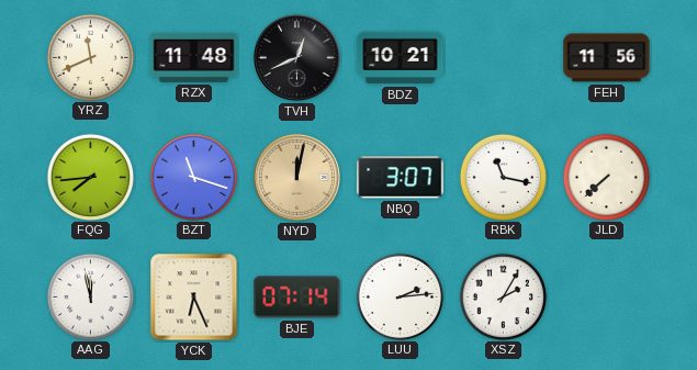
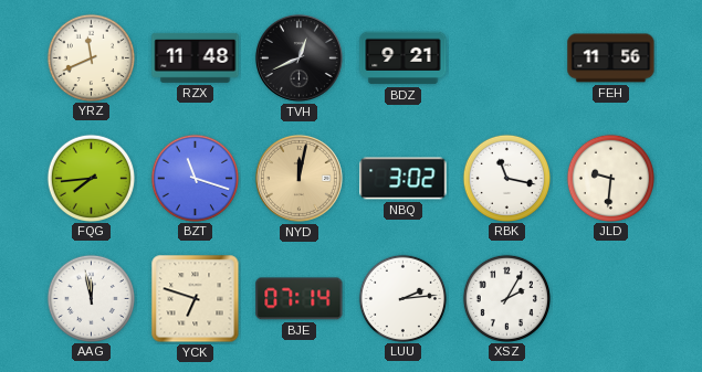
BDZ: 10:21 -> 9:21
NBQ: 3:07 -> 3:02
JLD: 7:38 -> 9:31
YCK: 6:26 -> 6:48
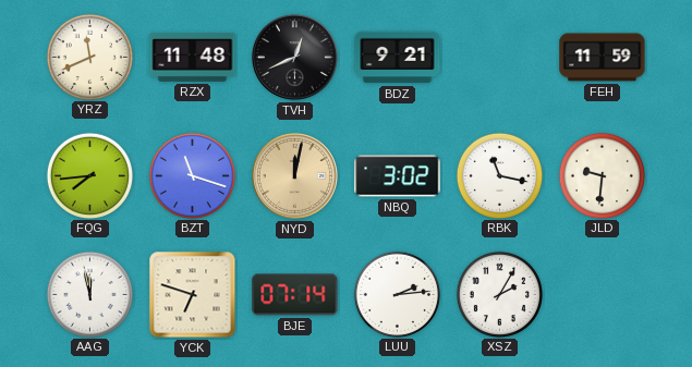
FEH: 11:56 -> 11:59
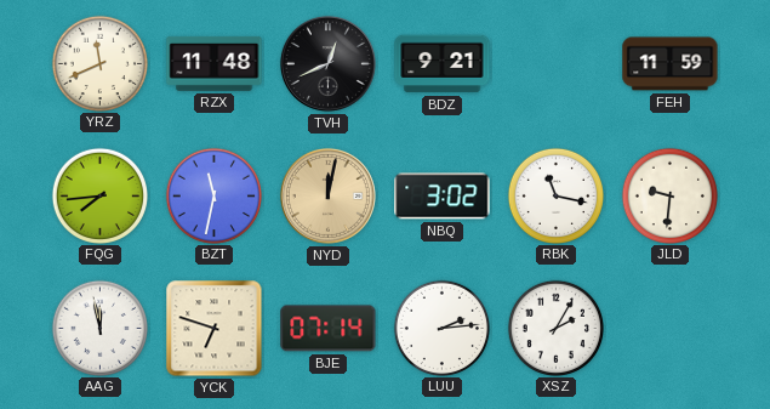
BZT: 11:18 -> 11:32
